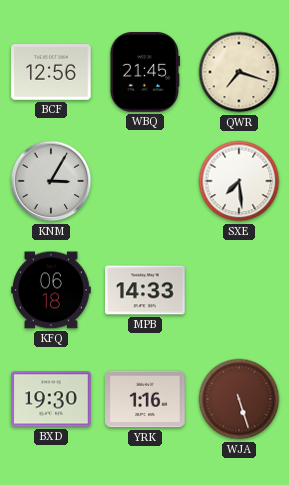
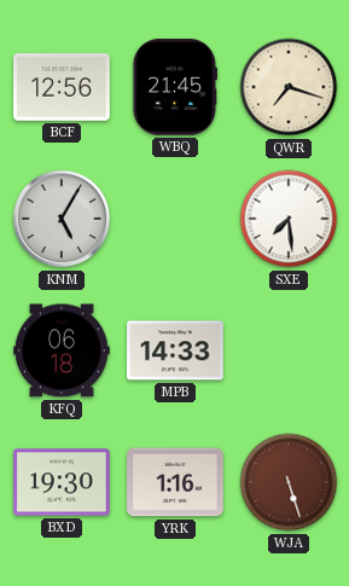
KNM: 3:05 -> 5:05
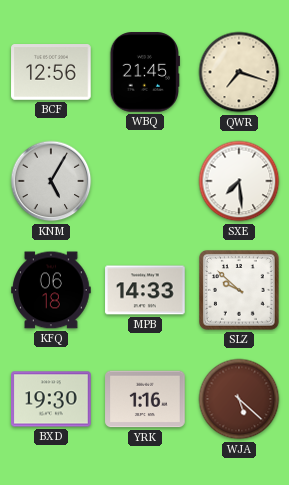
SLZ: none -> 9:52
WJA: 5:27 -> 5:22
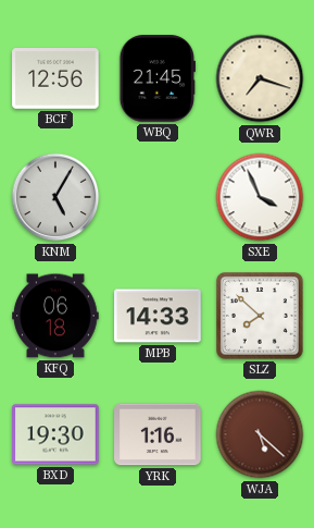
SXE: 7:29 -> 3:56
SLZ: 9:52 -> 7:52
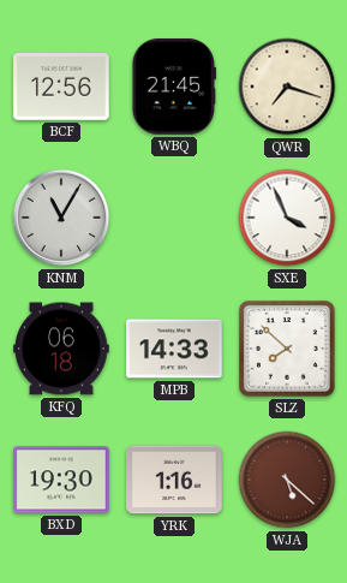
KNM: 5:05 -> 11:05
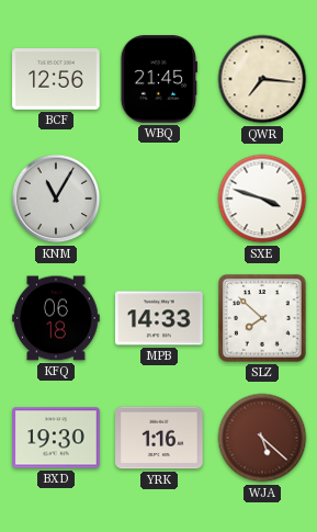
QWR: 7:18 -> 7:16
SXE: 3:56 -> 3:48
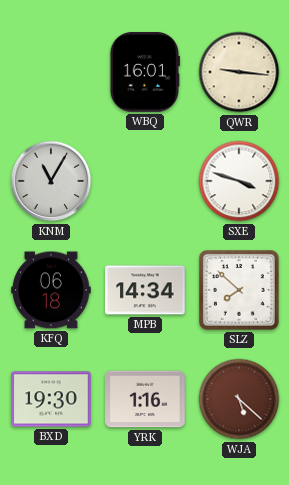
BCF: 12:56 -> none
WBQ: 21:45 -> 16:01
QWR: 7:16 -> 9:16
MPB: 14:33 -> 14:34
